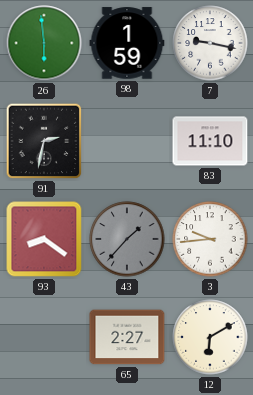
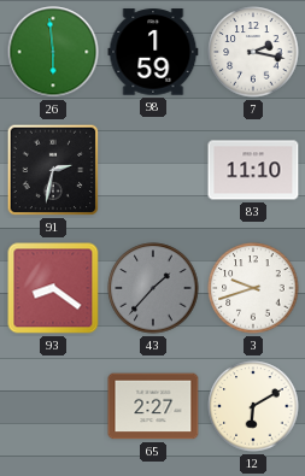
7: 9:17 -> 2:17
3: 9:44 -> 9:42
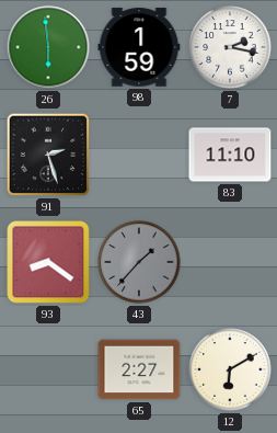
91: 2:32 -> 2:27
3: 9:42 -> none
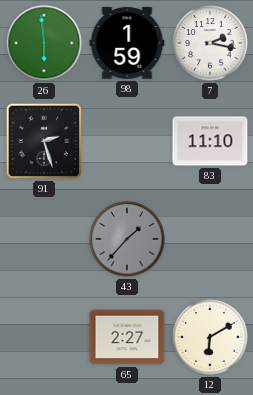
93: 8:21 -> none
